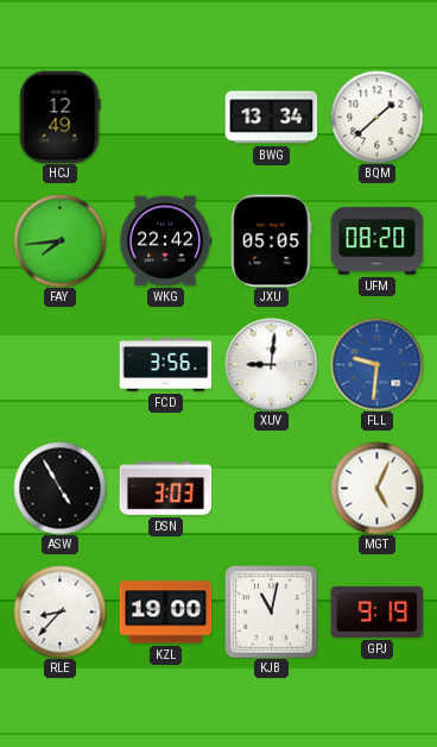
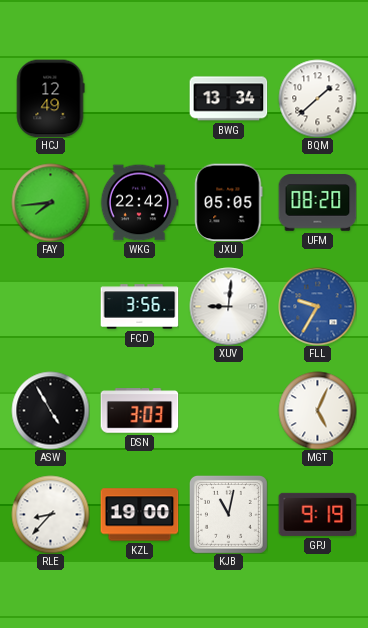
FLL: 9:31 -> 9:35
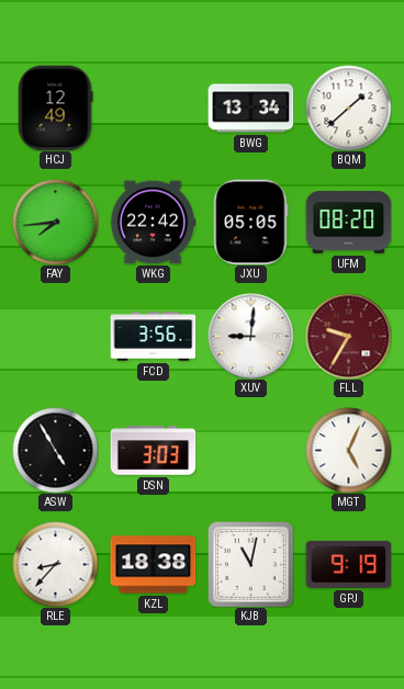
FLL dial: blue -> burgundy
KZL: 19:00 -> 18:38
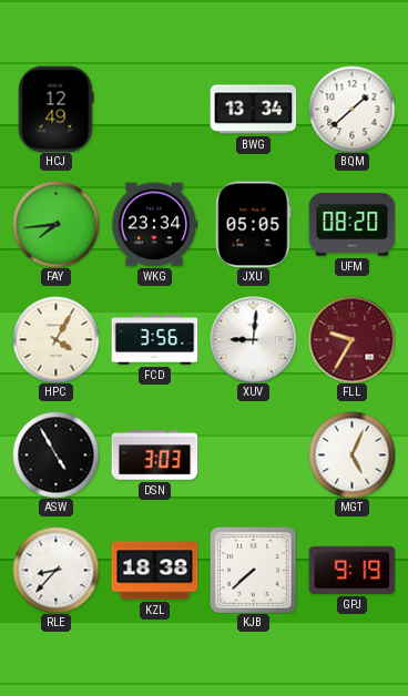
WKG: 22:42 -> 23:34
HPC: none -> 4:05
KJB: 11:02 -> 7:38
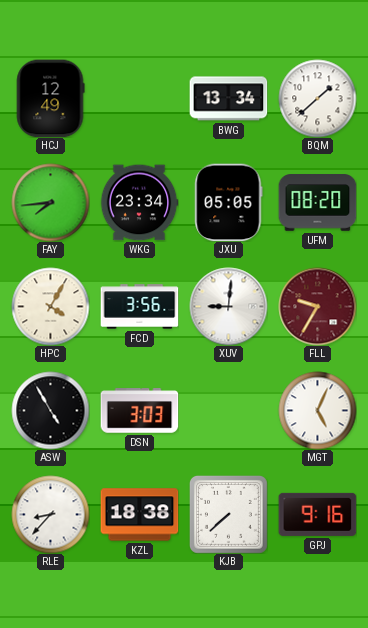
GPJ: 9:19 -> 9:16
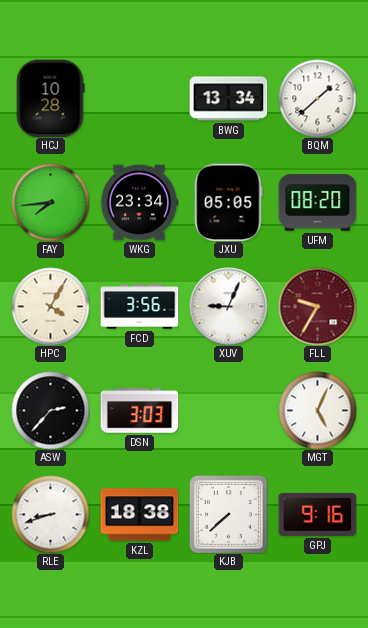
HCJ: 12:49 -> 10:28
XUV: 9:01 -> 9:04
ASW: 4:55 -> 2:37
RLE: 8:37 -> 8:42
